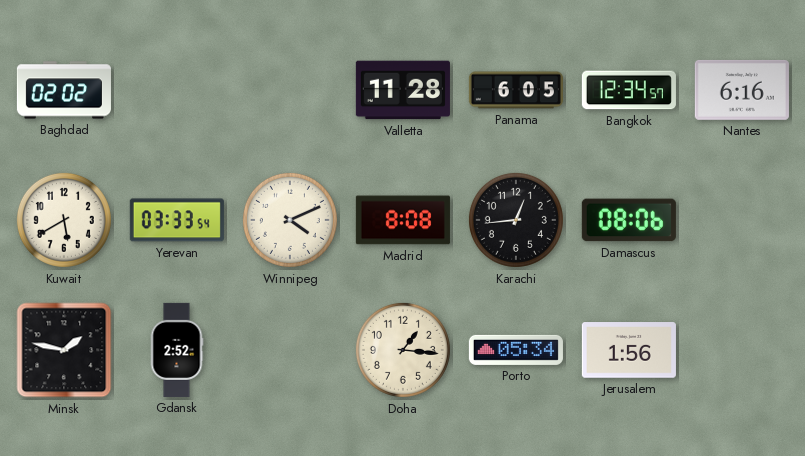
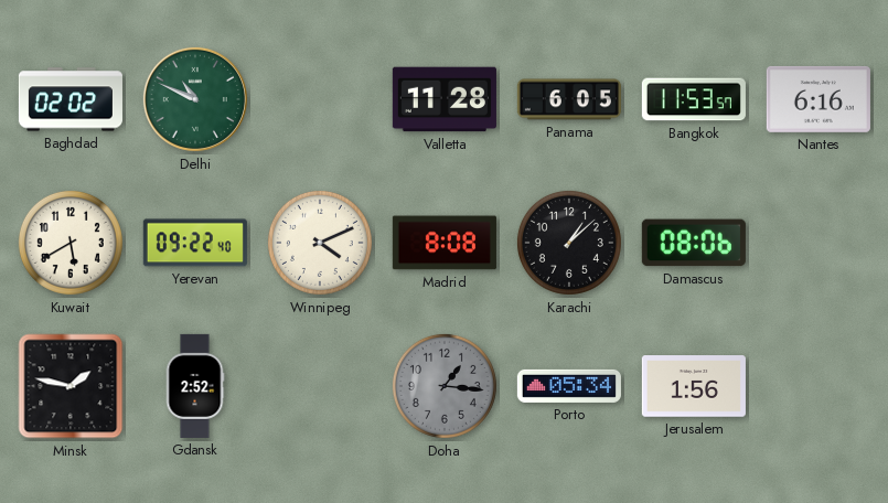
Delhi: none -> 10:49
Bangkok: 12:34 -> 11:53
Yerevan: 03:33 -> 09:22
Karachi: 12:44 -> 1:08
Doha dial: cream -> grey
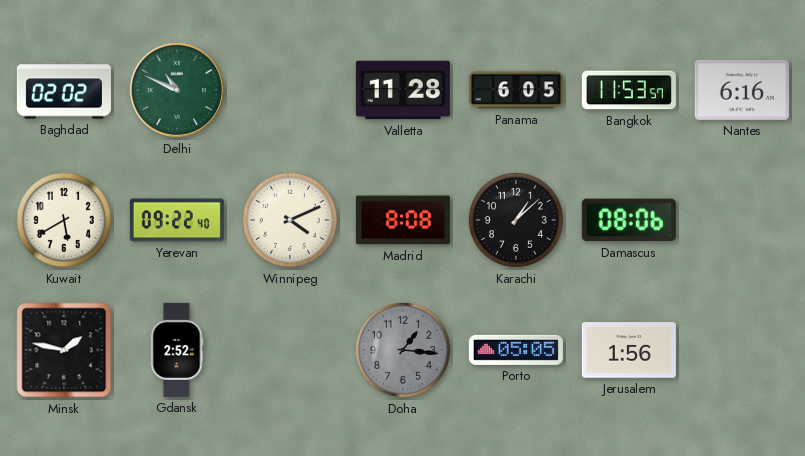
Porto: 05:34 -> 05:05
